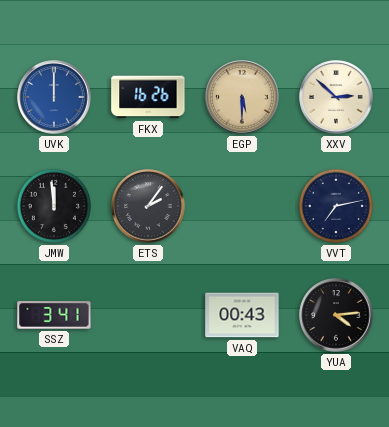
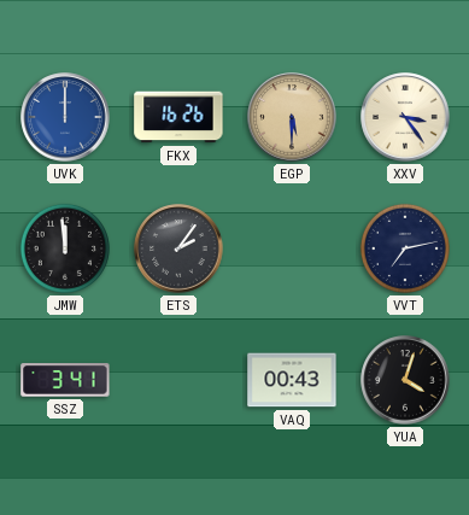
XXV: 2:52 -> 3:24
YUA: 4:14 -> 4:03
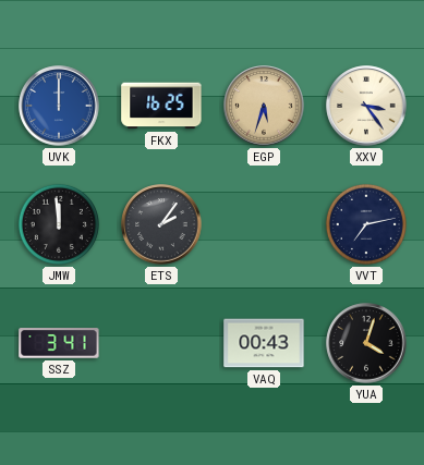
FKX: 16:26 -> 16:25
EGP: 5:30 -> 5:33
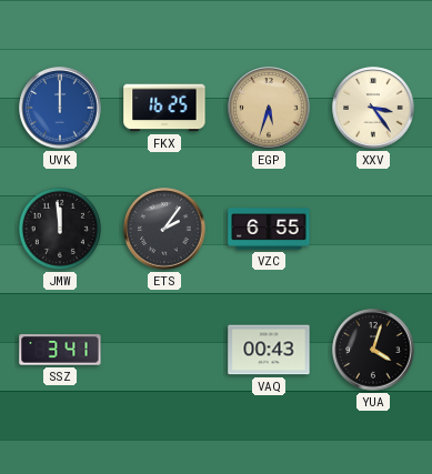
VZC: none -> 6:55
VVT: 7:13 -> none
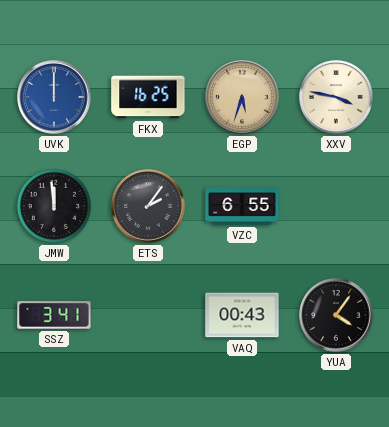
XXV: 3:24 -> 3:47
YUA: 4:03 -> 4:06
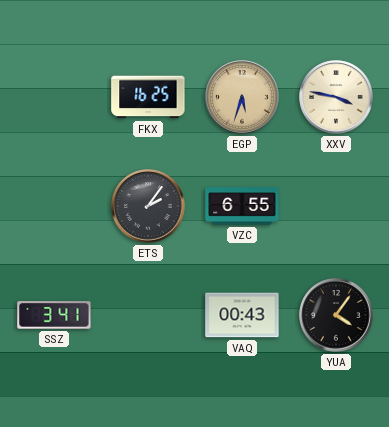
UVK: 12:00 -> none
JMW: 11:59 -> none
